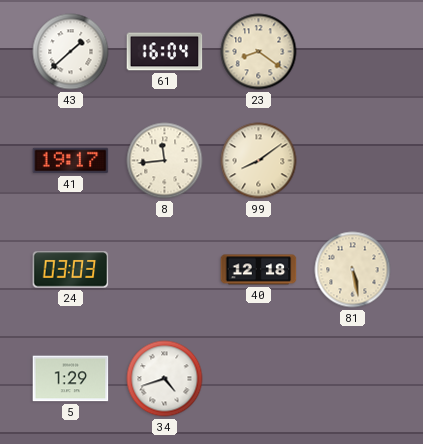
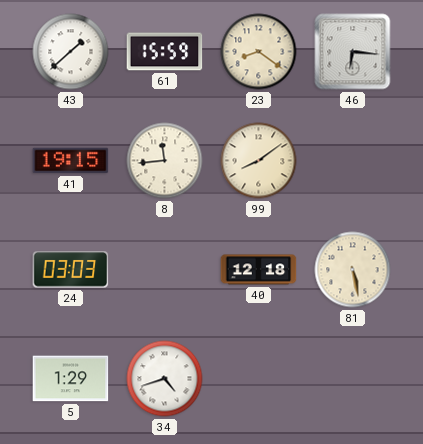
61: 16:04 -> 15:59
46: none -> 6:16
41: 19:17 -> 19:15
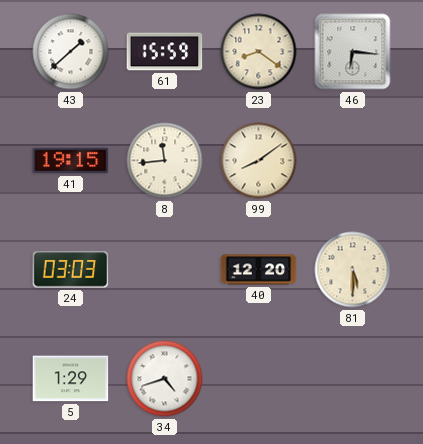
40: 12:18 -> 12:20
81: 5:28 -> 5:30
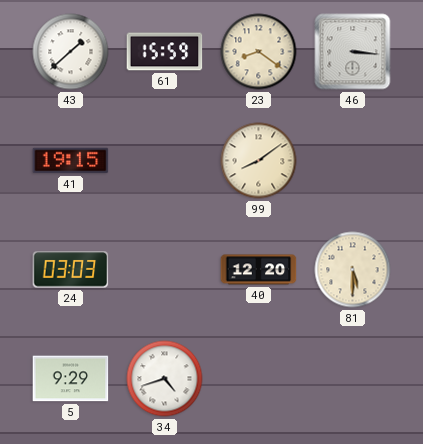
46: 6:16 -> 3:16
8: 11:44 -> none
5: 1:29 -> 9:29
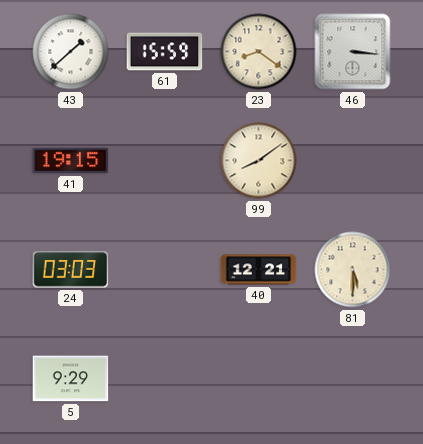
40: 12:20 -> 12:21
34: 4:42 -> none
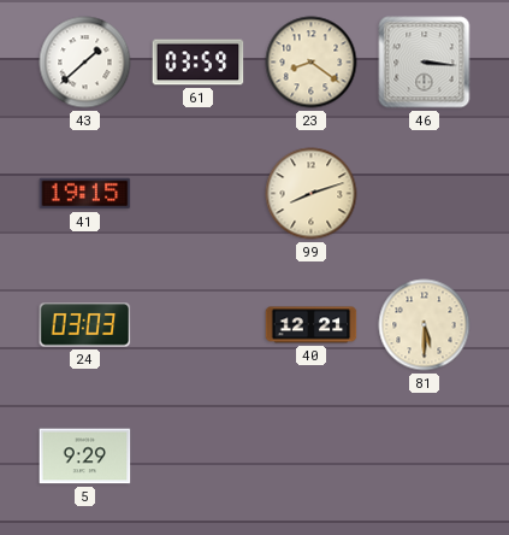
61: 15:59 -> 03:59
99: 8:09 -> 8:12
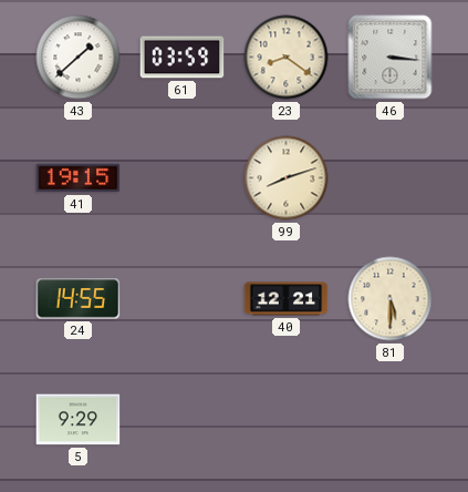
24: 03:03 -> 14:55
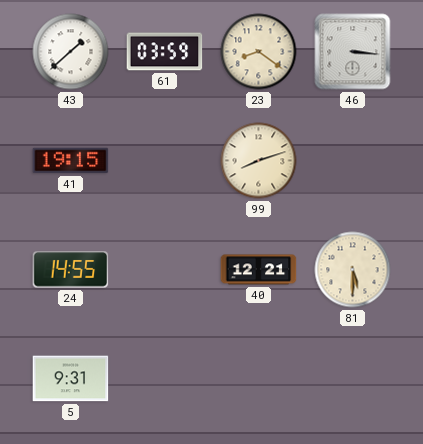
5: 9:29 -> 9:31
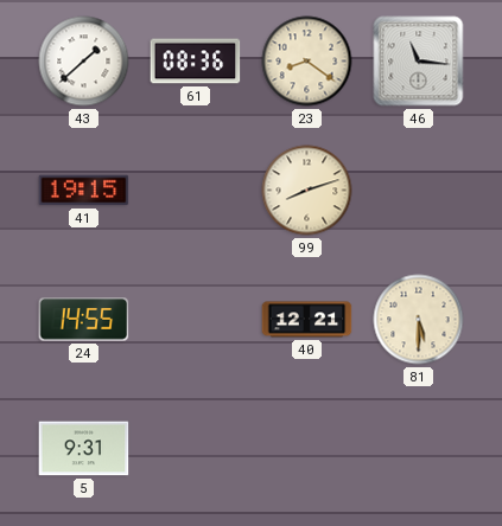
61: 03:59 -> 08:36
46: 3:16 -> 11:16
